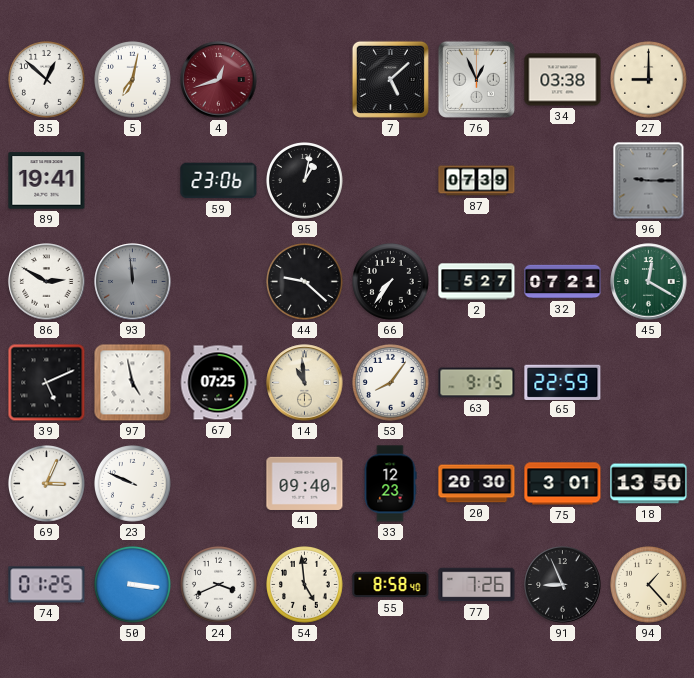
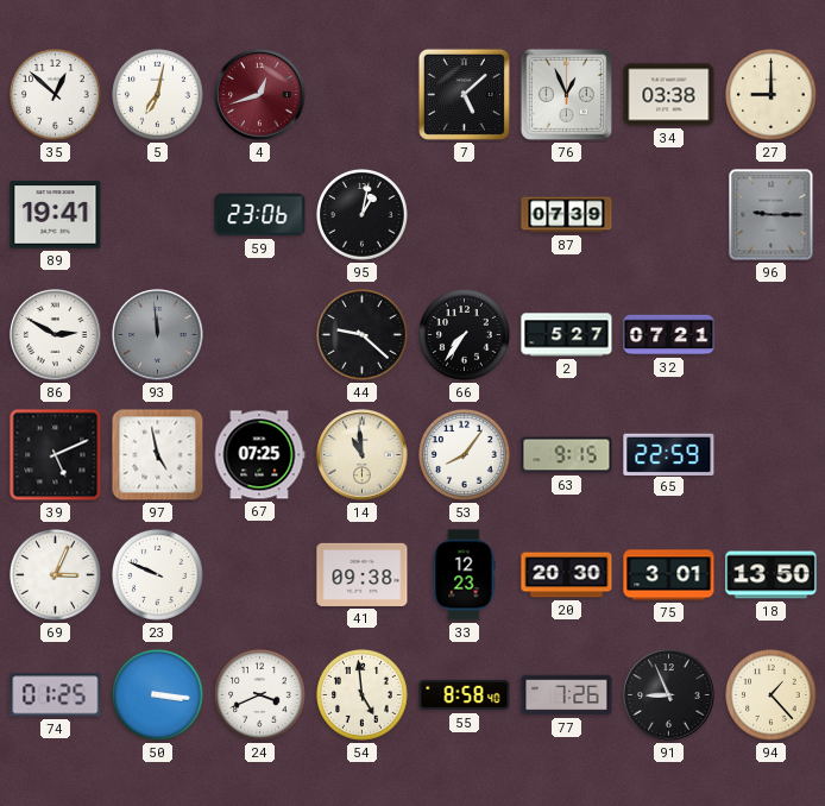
45: 12:20 -> none
41: 09:40 -> 09:38
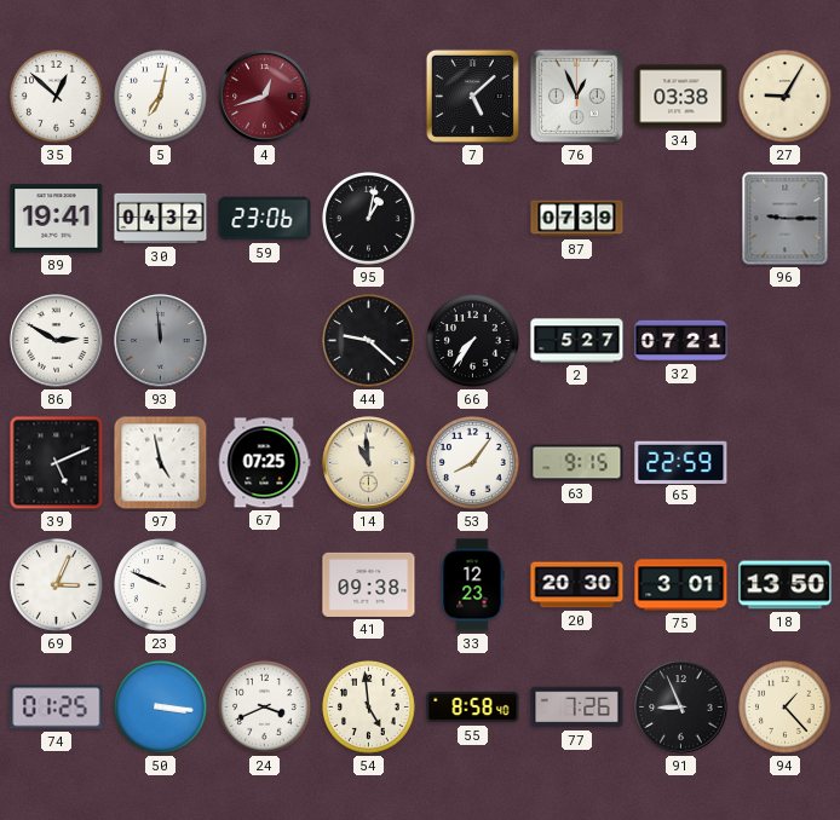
27: 9:00 -> 9:05
30: none -> 04:32
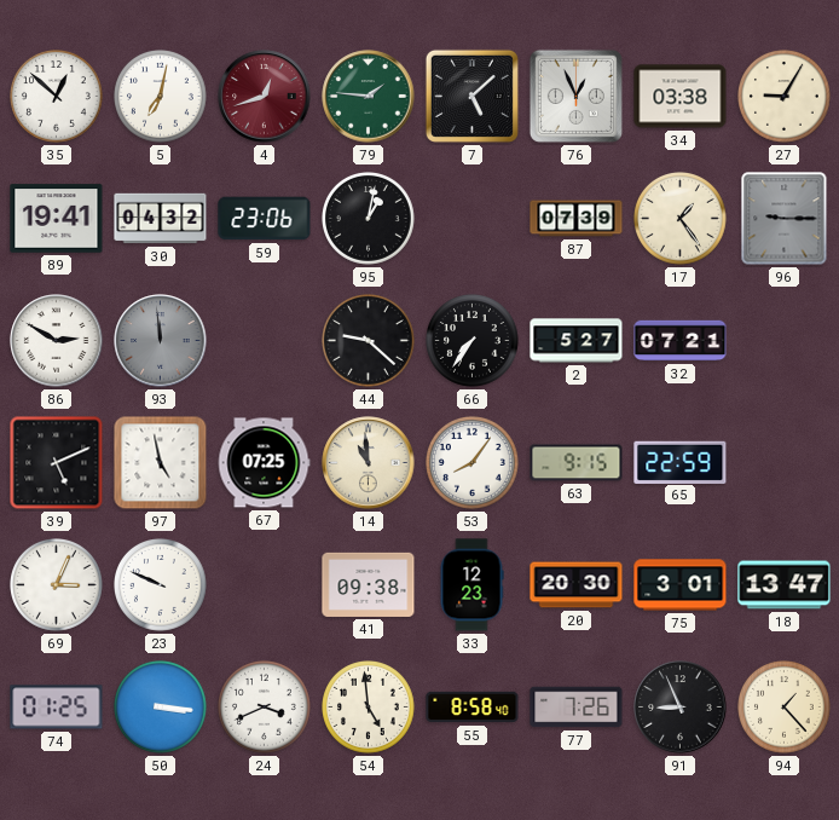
79: none -> 1:46
17: none -> 1:24
18: 13:50 -> 13:47
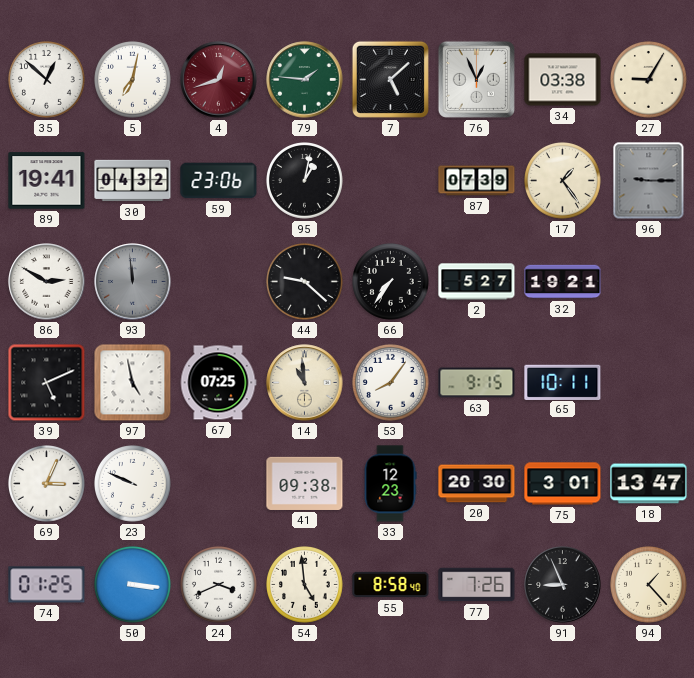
32: 07:21 -> 19:21
65: 22:59 -> 10:11
